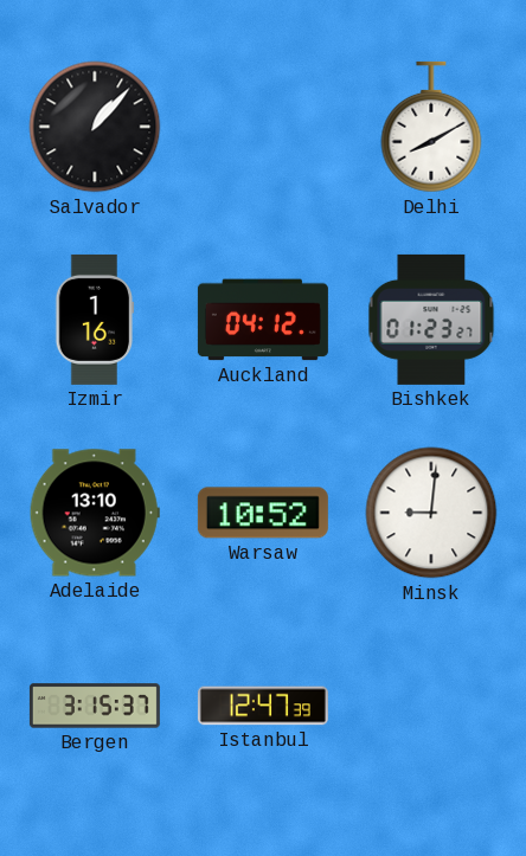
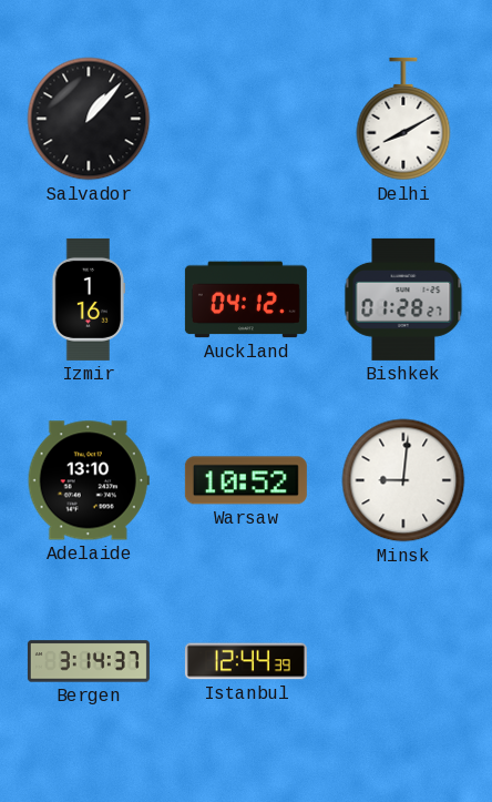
Bishkek: 01:23 -> 01:28
Bergen: 3:15 -> 3:14
Istanbul: 12:47 -> 12:44
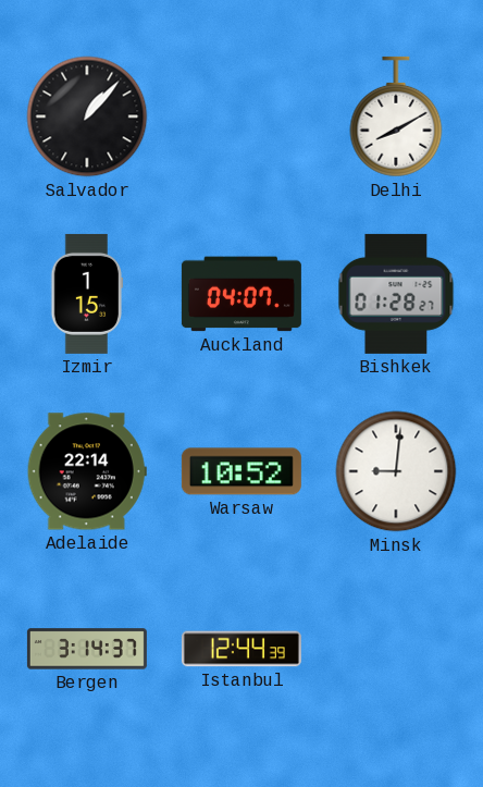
Izmir: 1:16 -> 1:15
Auckland: 04:12 -> 04:07
Adelaide: 13:10 -> 22:14
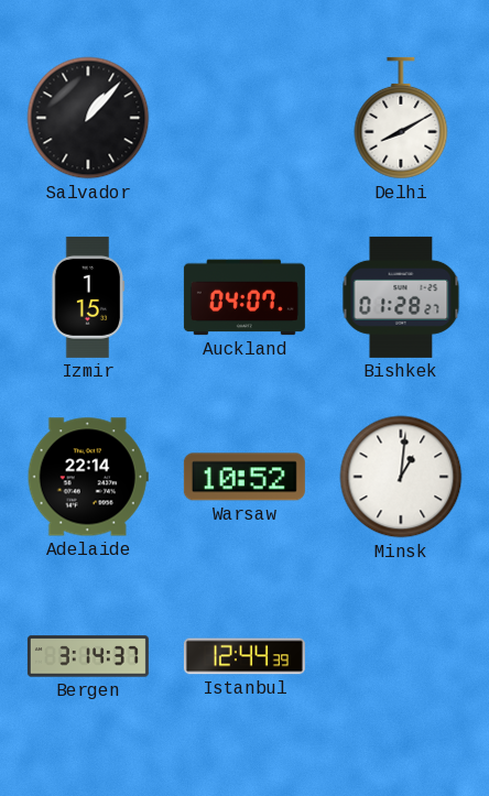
Minsk: 9:01 -> 1:01
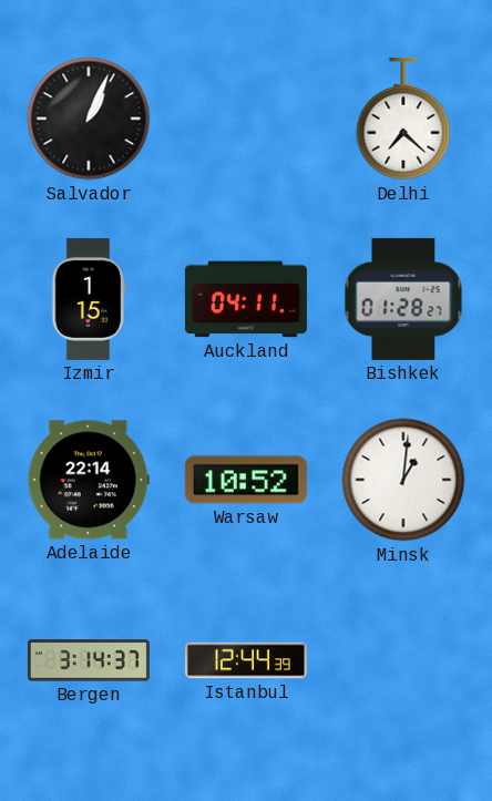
Salvador: 1:07 -> 1:04
Delhi: 8:10 -> 7:22
Auckland: 04:07 -> 04:11
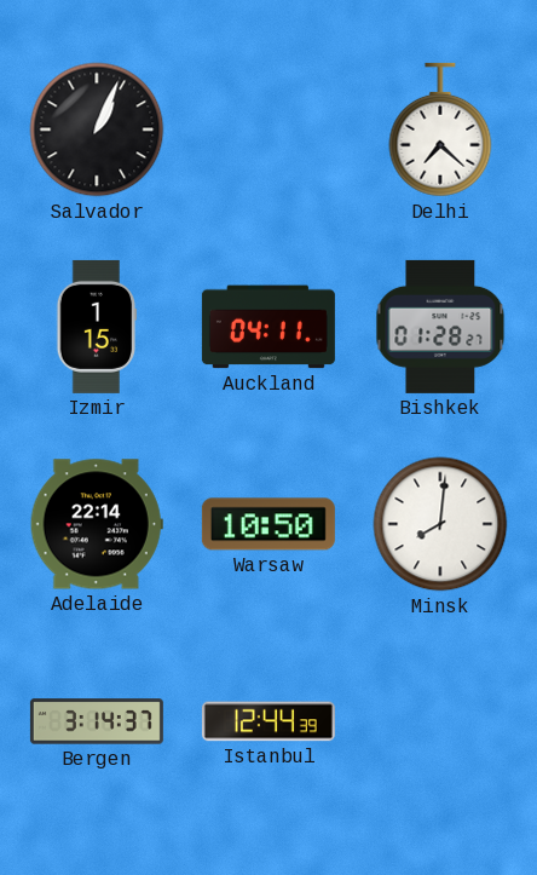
Warsaw: 10:52 -> 10:50
Minsk: 1:01 -> 8:01
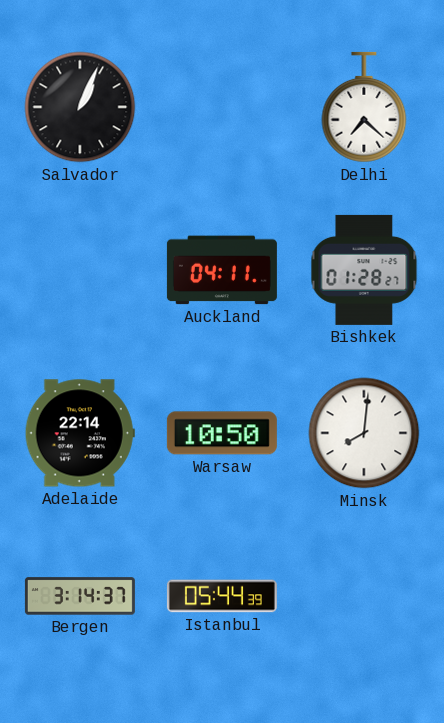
Izmir: 1:15 -> none
Istanbul: 12:44 -> 05:44
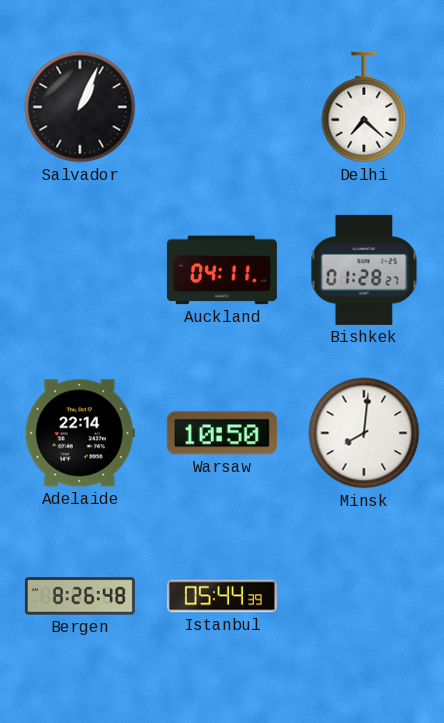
Bergen: 3:14 -> 8:26
